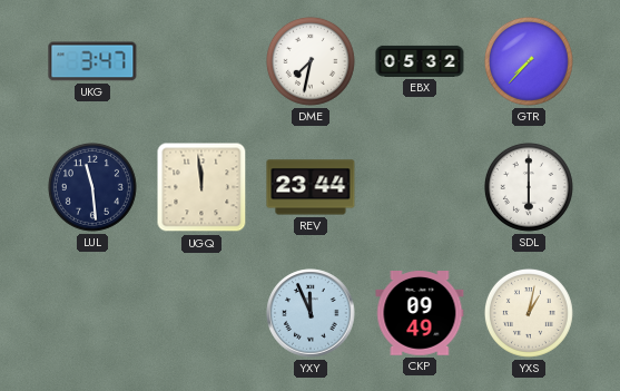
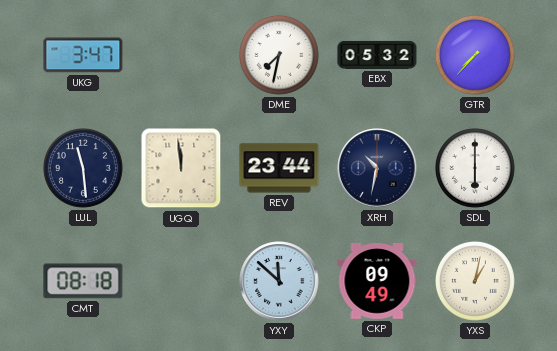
XRH: none -> 10:32
CMT: none -> 08:18
YXY: 11:56 -> 11:52
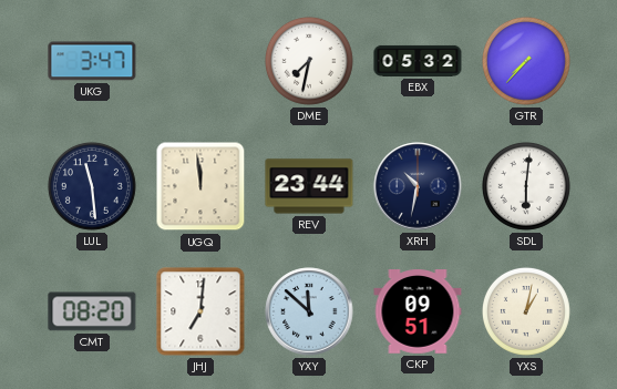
SDL: 6:00 -> 6:01
CMT: 08:18 -> 08:20
JHJ: none -> 7:01
CKP: 09:49 -> 09:51
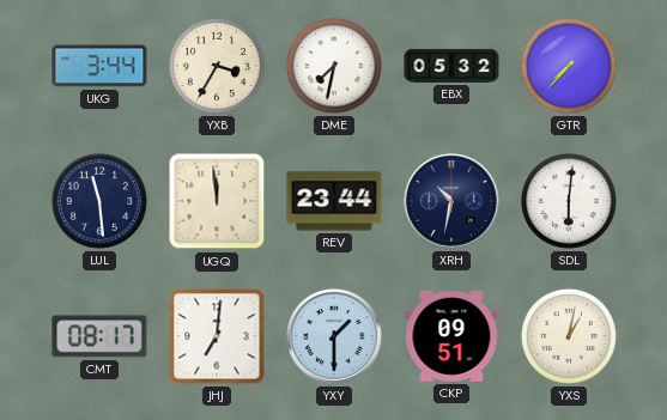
UKG: 3:47 -> 3:44
YXB: none -> 3:35
CMT: 08:20 -> 08:17
YXY: 11:52 -> 1:30
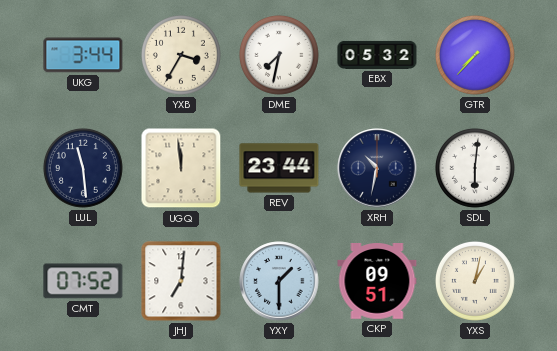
CMT: 08:17 -> 07:52
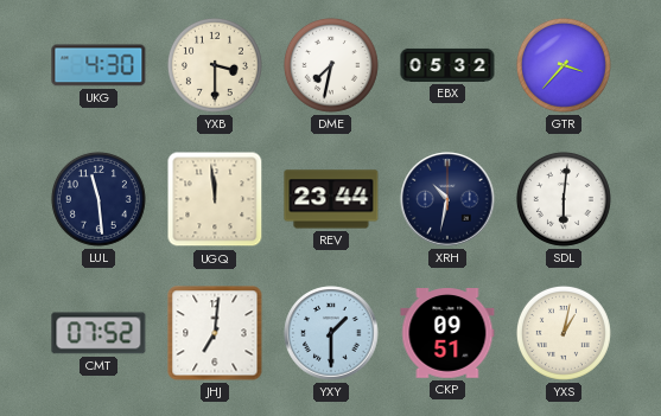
UKG: 3:44 -> 4:30
YXB: 3:35 -> 3:30
GTR: 7:37 -> 3:37
